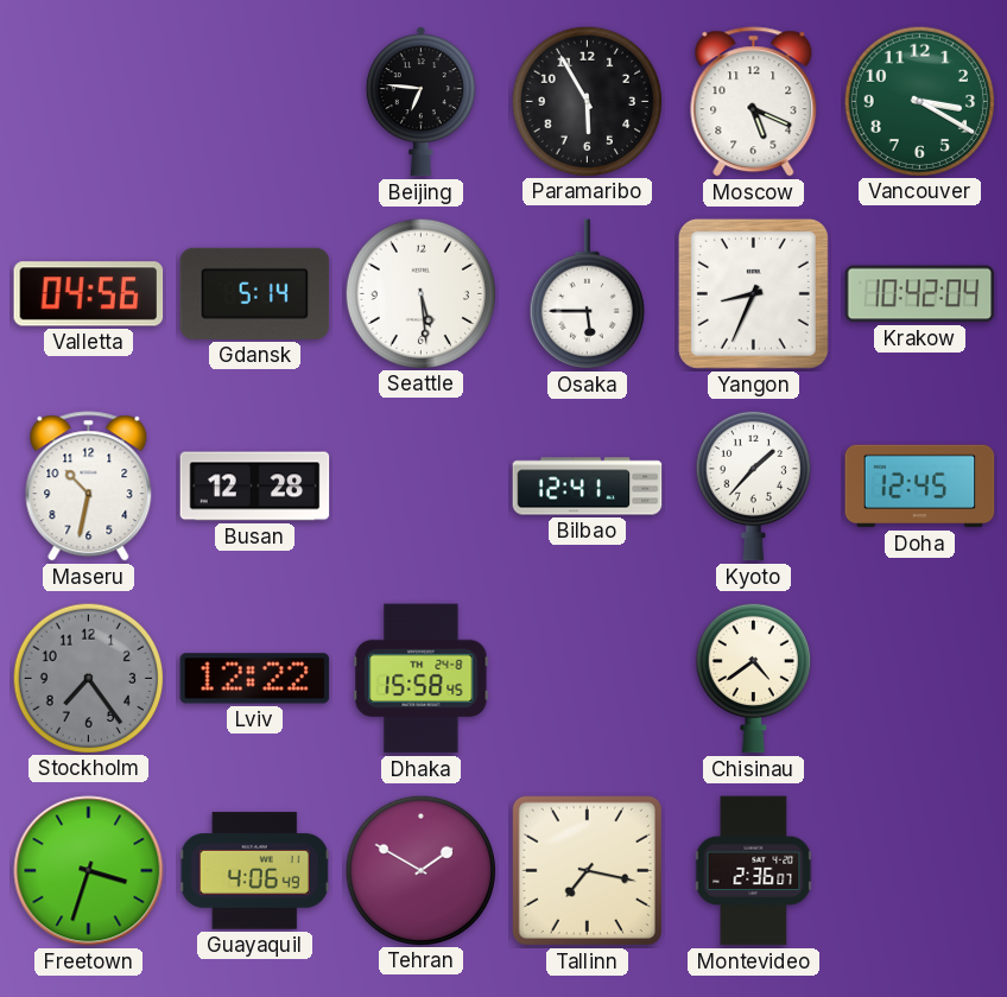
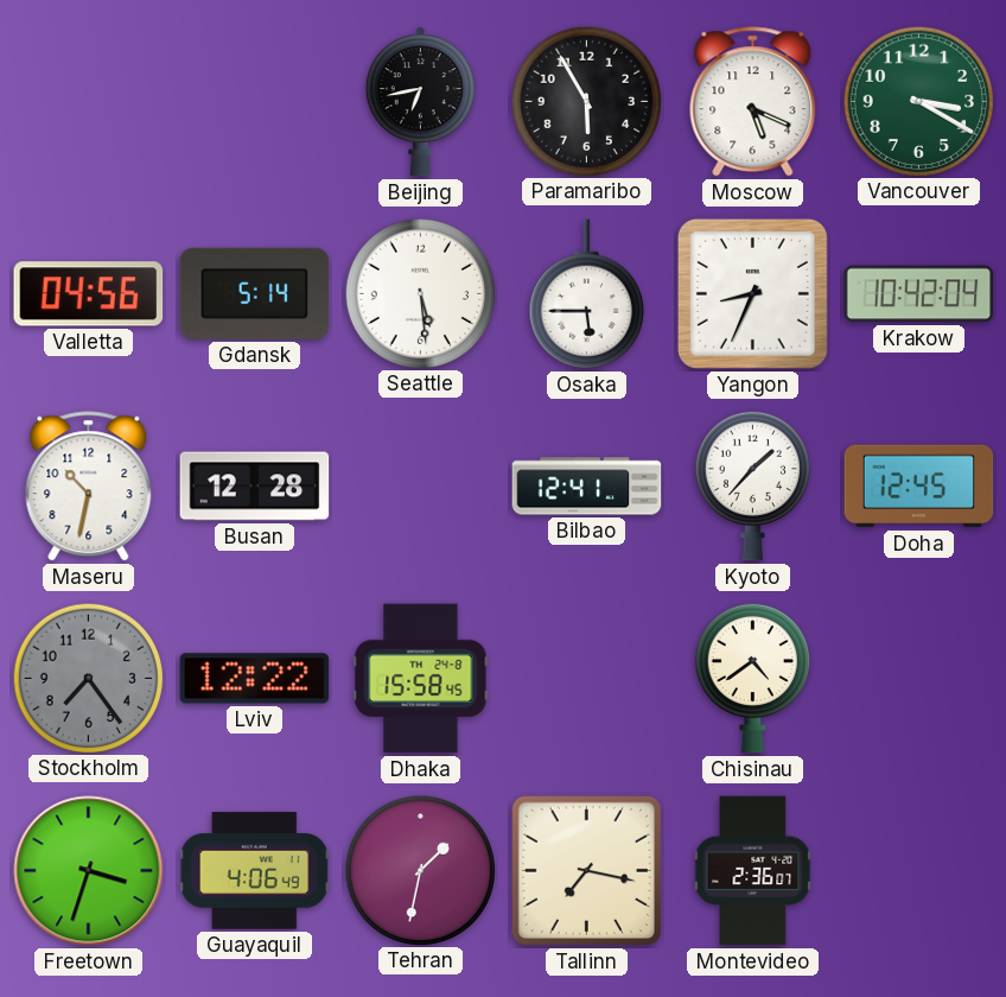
Beijing: 6:46 -> 6:43
Tehran: 1:50 -> 1:32
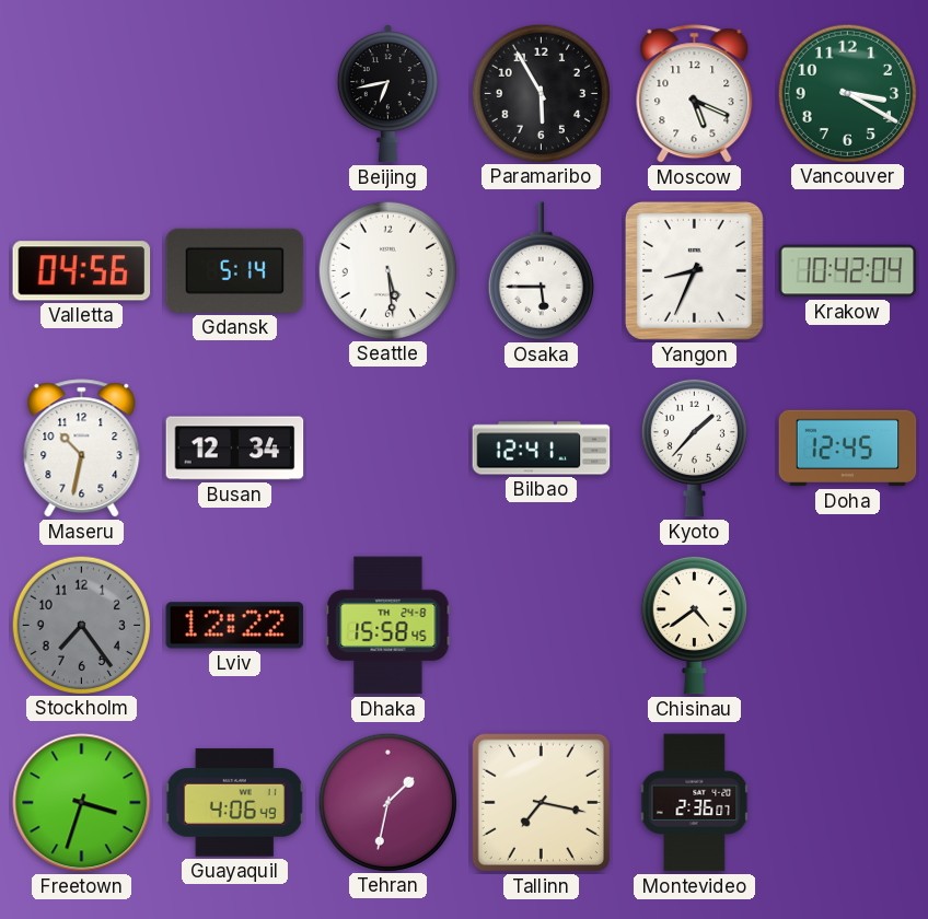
Busan: 12:28 -> 12:34
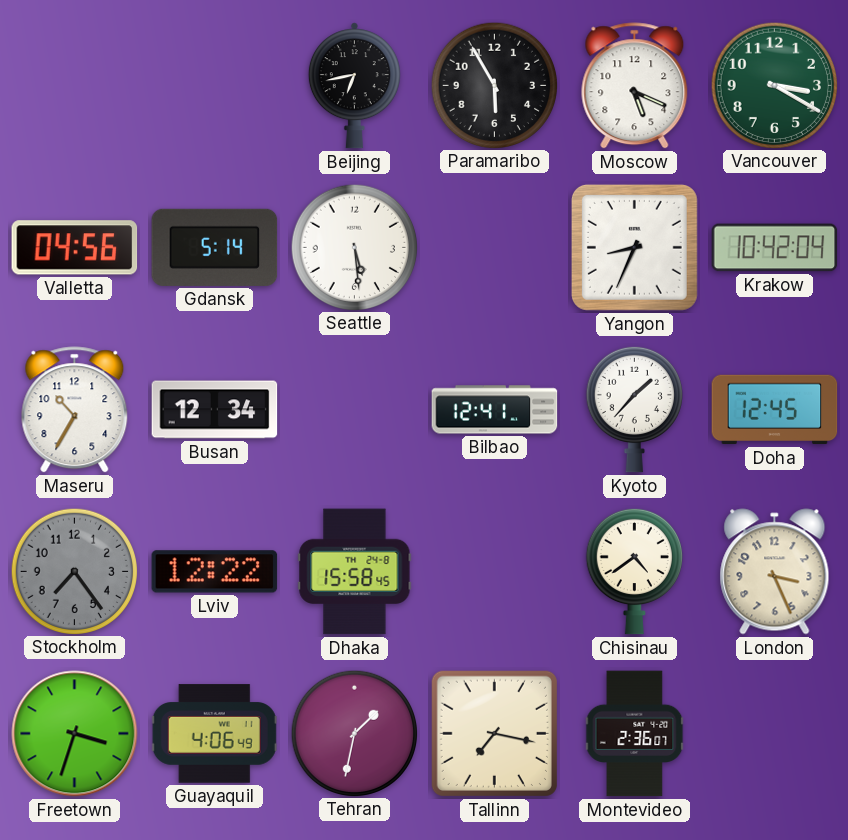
Osaka: 5:45 -> none
Maseru: 10:32 -> 10:35
London: none -> 3:26
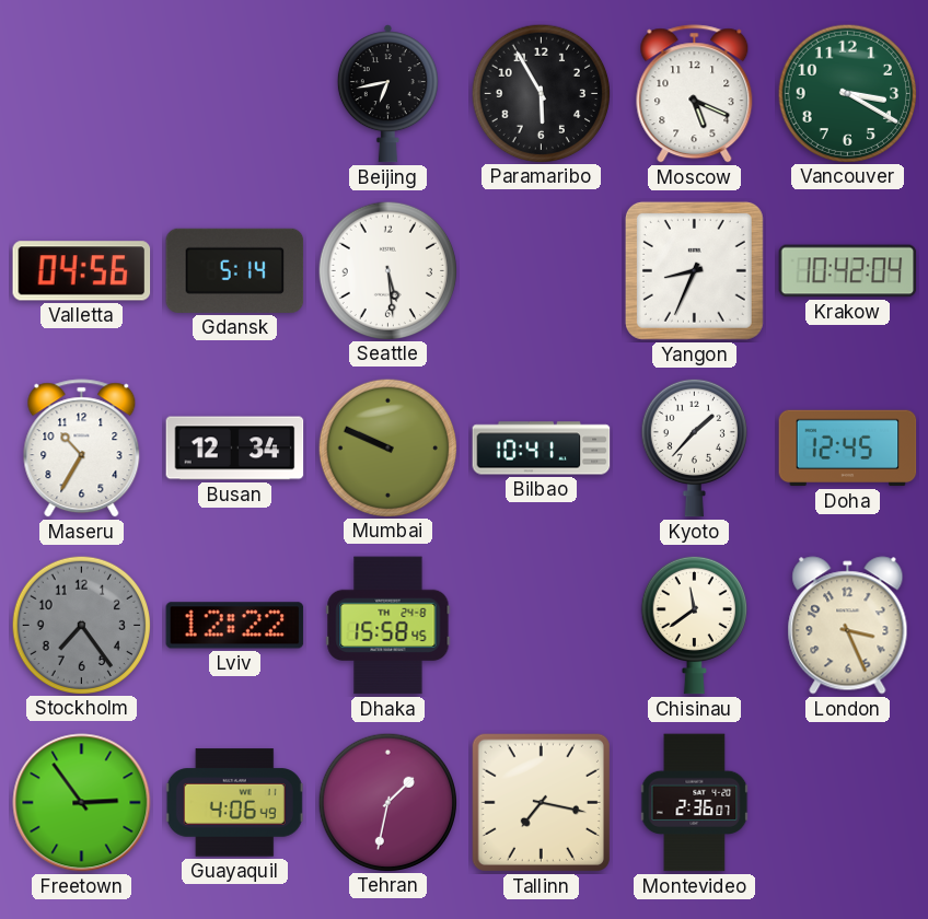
Mumbai: none -> 9:49
Bilbao: 12:41 -> 10:41
Chisinau: 4:39 -> 11:39
Freetown: 3:33 -> 2:54
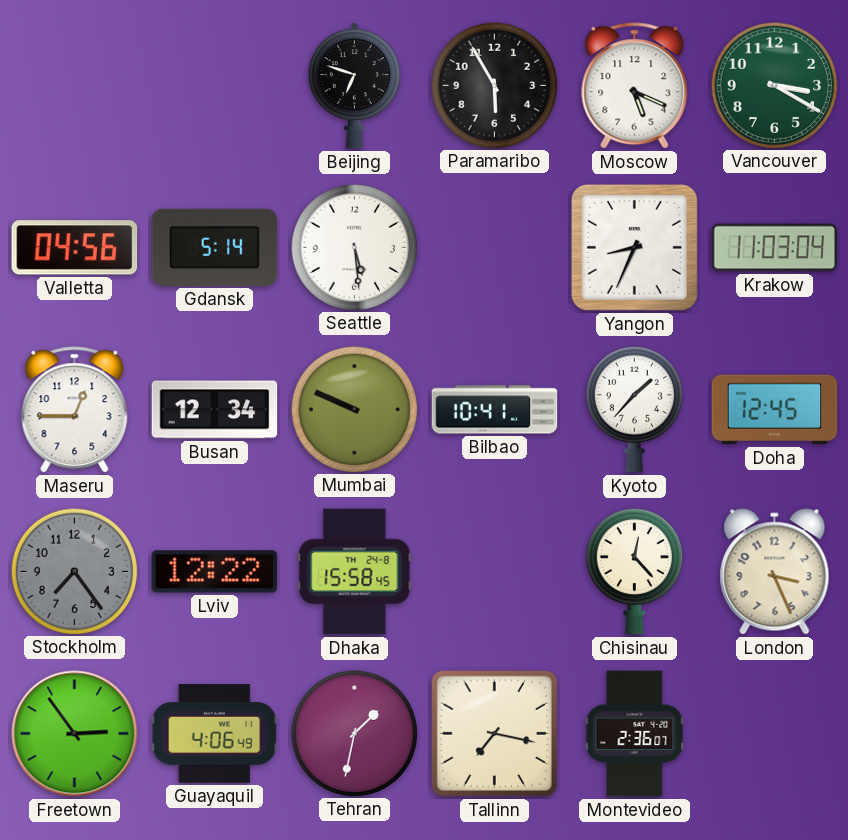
Beijing: 6:43 -> 6:48
Krakow: 10:42 -> 11:03
Maseru: 10:35 -> 12:45
Chisinau: 11:39 -> 12:23
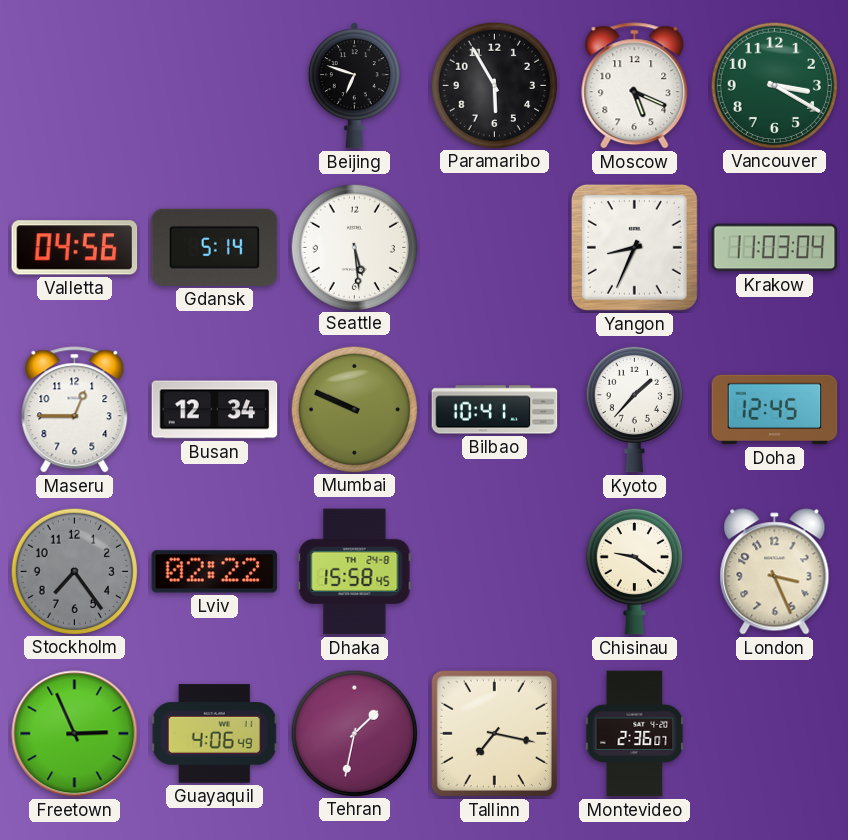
Lviv: 12:22 -> 02:22
Chisinau: 12:23 -> 9:21
Freetown: 2:54 -> 2:56
